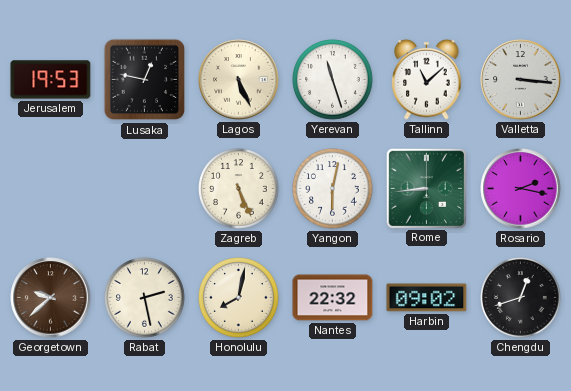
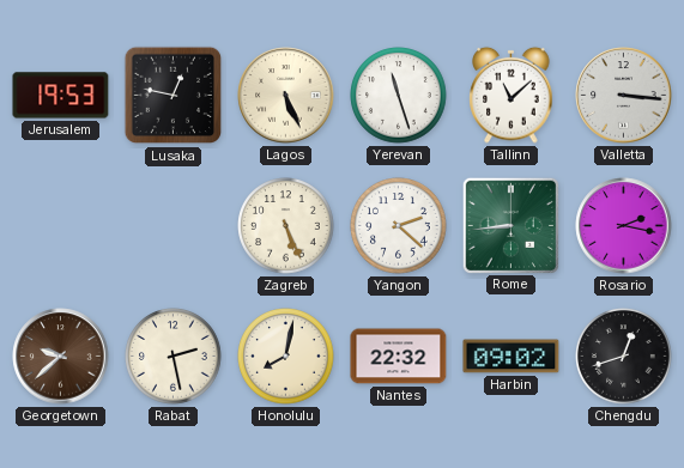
Yangon: 6:02 -> 2:22
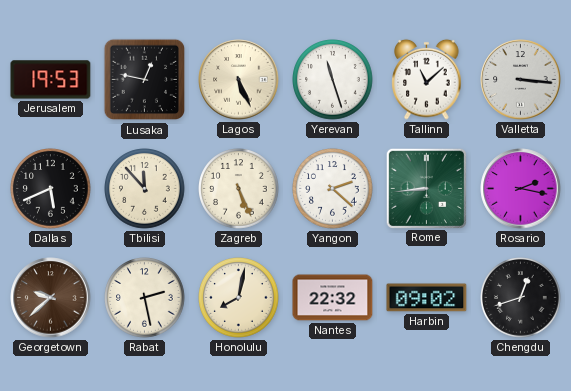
Dallas: none -> 5:41
Tbilisi: none -> 11:53
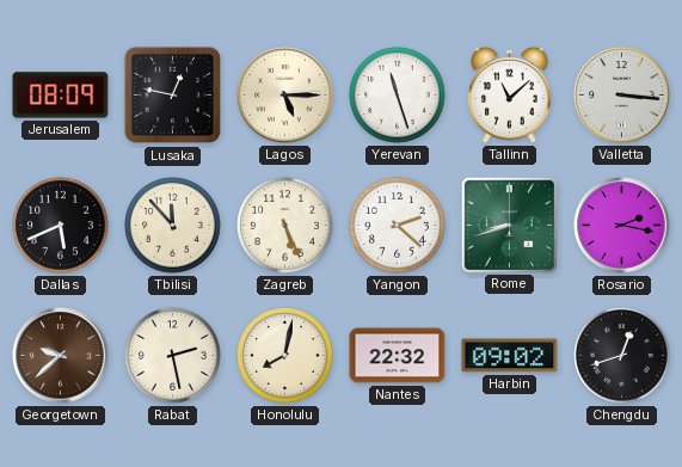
Jerusalem: 19:53 -> 08:09
Lagos: 5:26 -> 5:15
Rome: 8:44 -> 8:42
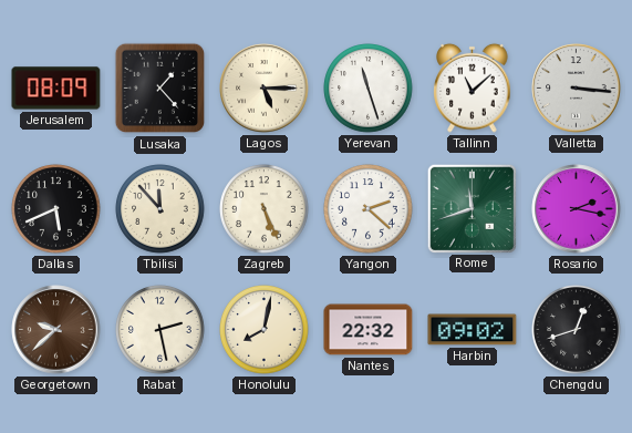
Lusaka: 12:47 -> 1:23
Rome: 8:42 -> 11:42
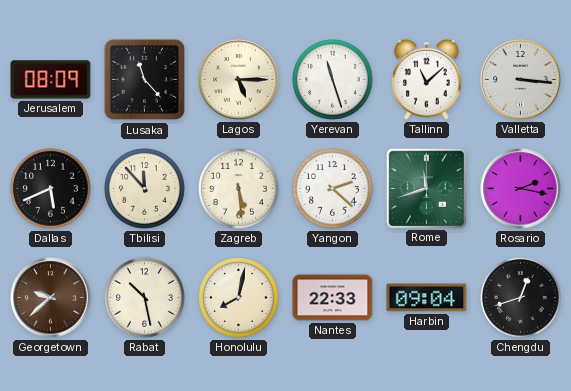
Lusaka: 1:23 -> 11:23
Zagreb: 5:26 -> 5:29
Rabat: 2:28 -> 10:28
Nantes: 22:32 -> 22:33
Harbin: 09:02 -> 09:04
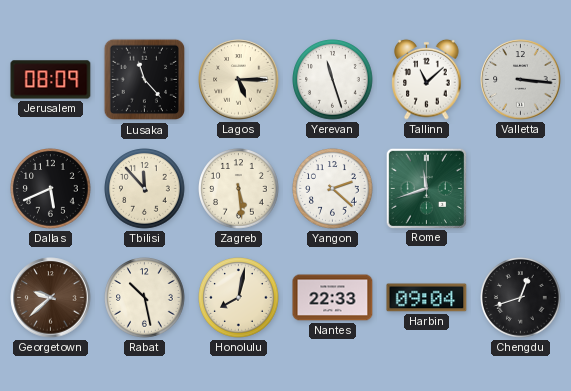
Rosario: 2:17 -> none
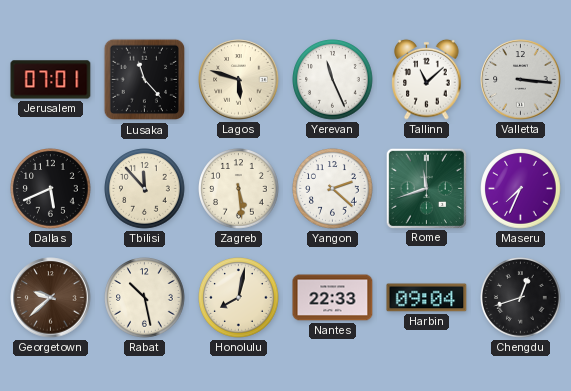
Jerusalem: 08:09 -> 07:01
Lagos: 5:15 -> 5:48
Yerevan: 11:27 -> 11:26
Maseru: none -> 7:34
